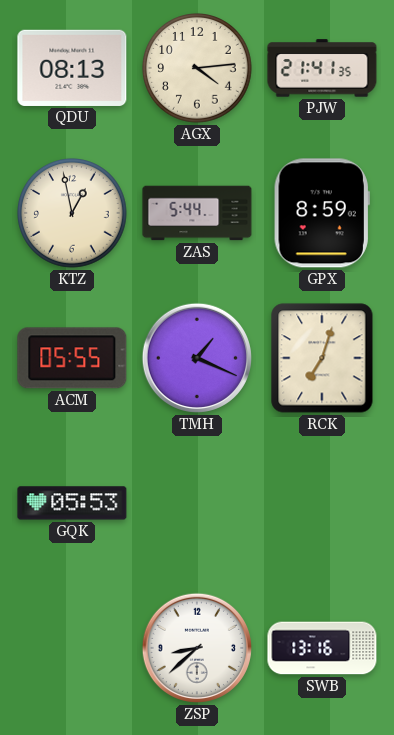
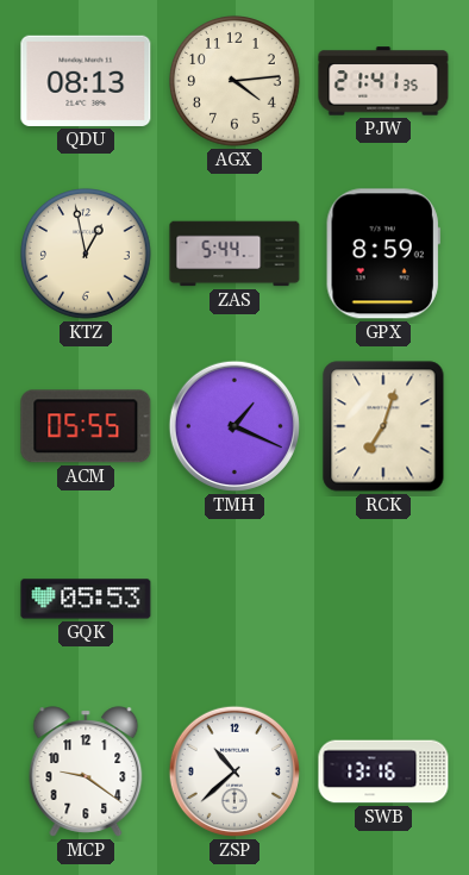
MCP: none -> 9:21
ZSP: 8:38 -> 10:38
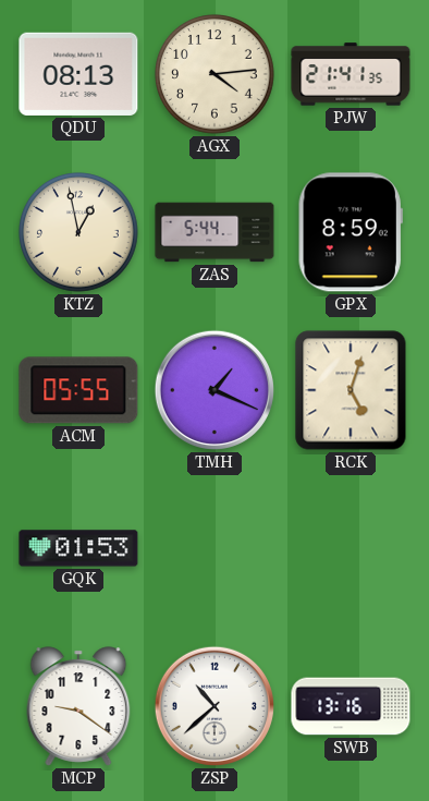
RCK: 7:03 -> 5:03
GQK: 05:53 -> 01:53
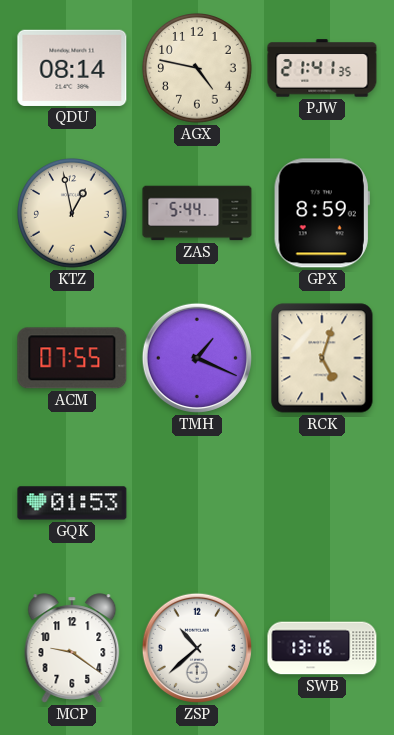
QDU: 08:13 -> 08:14
AGX: 4:14 -> 4:47
ACM: 05:55 -> 07:55
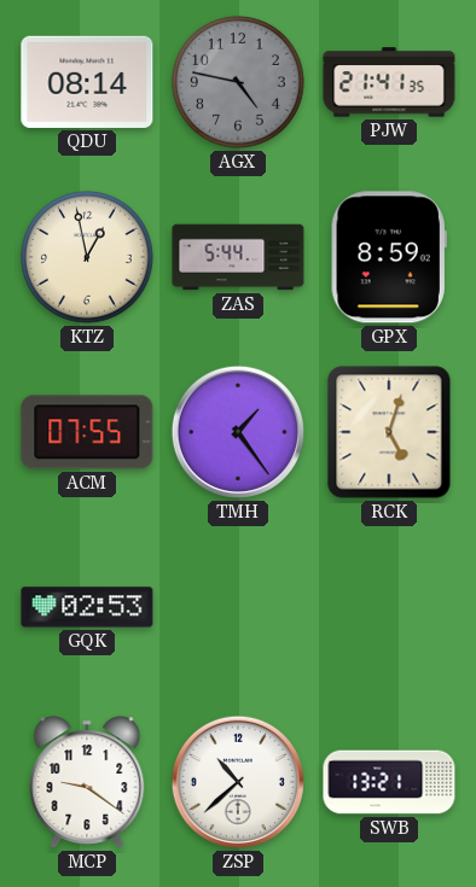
AGX dial: cream -> grey
TMH: 1:19 -> 1:24
GQK: 01:53 -> 02:53
SWB: 13:16 -> 13:21
